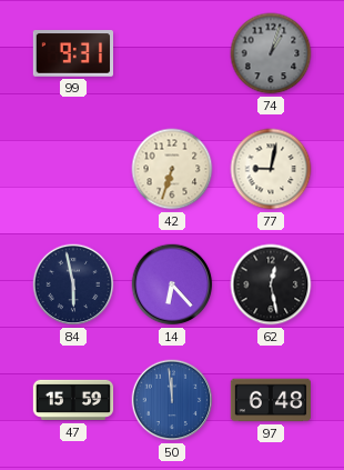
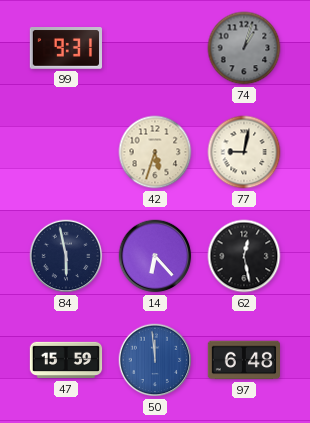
42: 6:33 -> 5:33
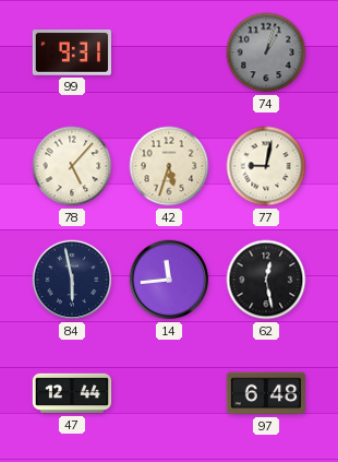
78: none -> 5:07
14: 6:23 -> 11:44
47: 15:59 -> 12:44
50: 11:59 -> none
